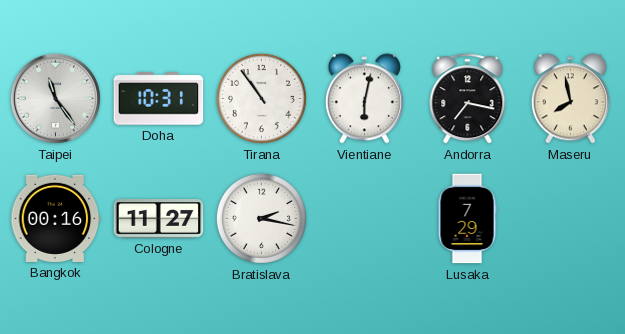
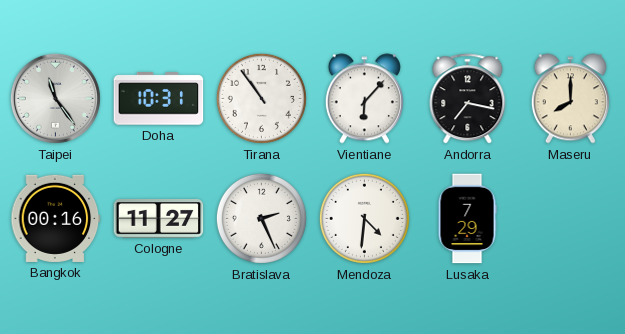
Vientiane: 6:02 -> 6:07
Maseru: 7:58 -> 8:00
Bratislava: 2:17 -> 2:26
Mendoza: none -> 4:31
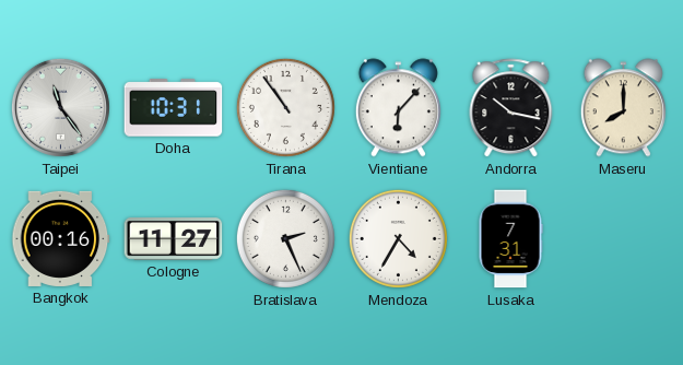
Andorra: 7:17 -> 10:17
Mendoza: 4:31 -> 4:35
Lusaka: 7:29 -> 7:31
